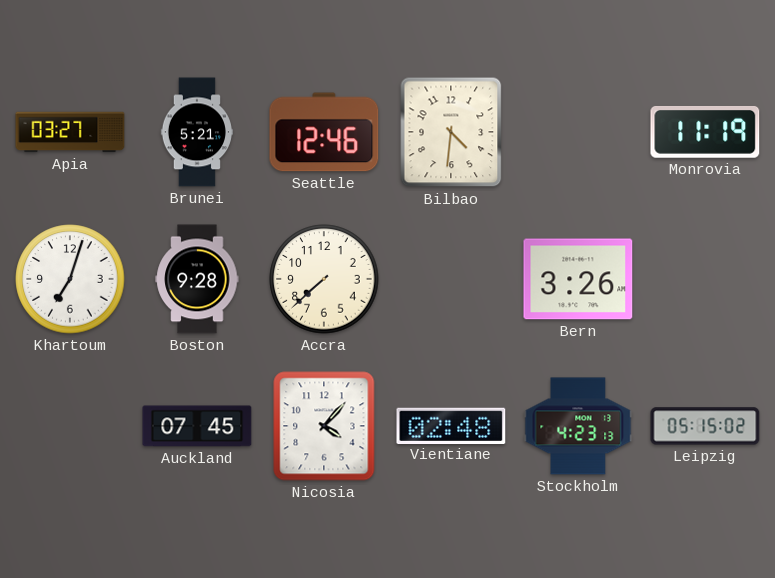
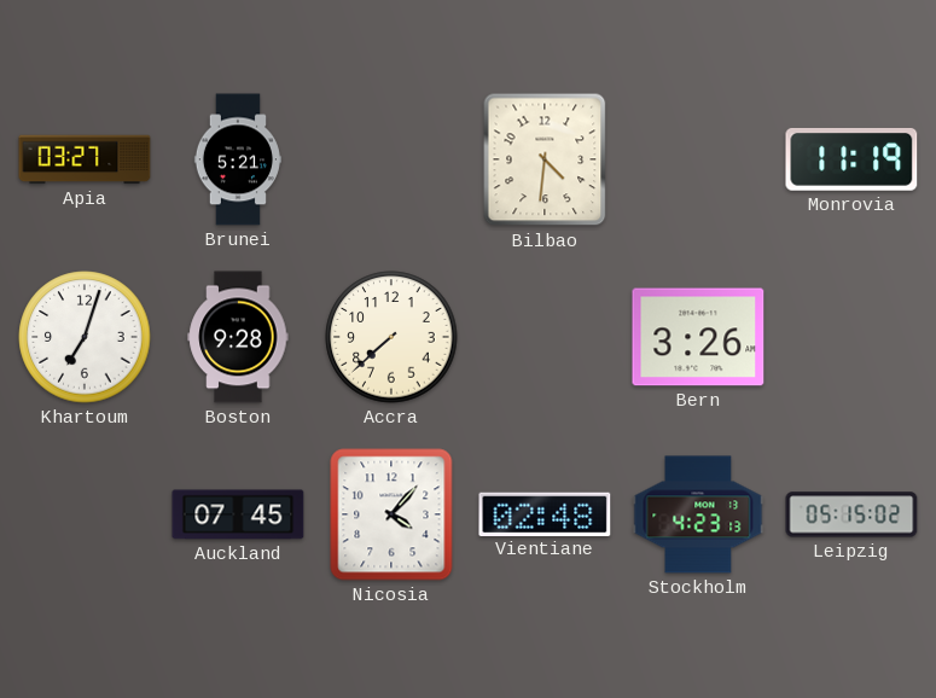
Seattle: 12:46 -> none
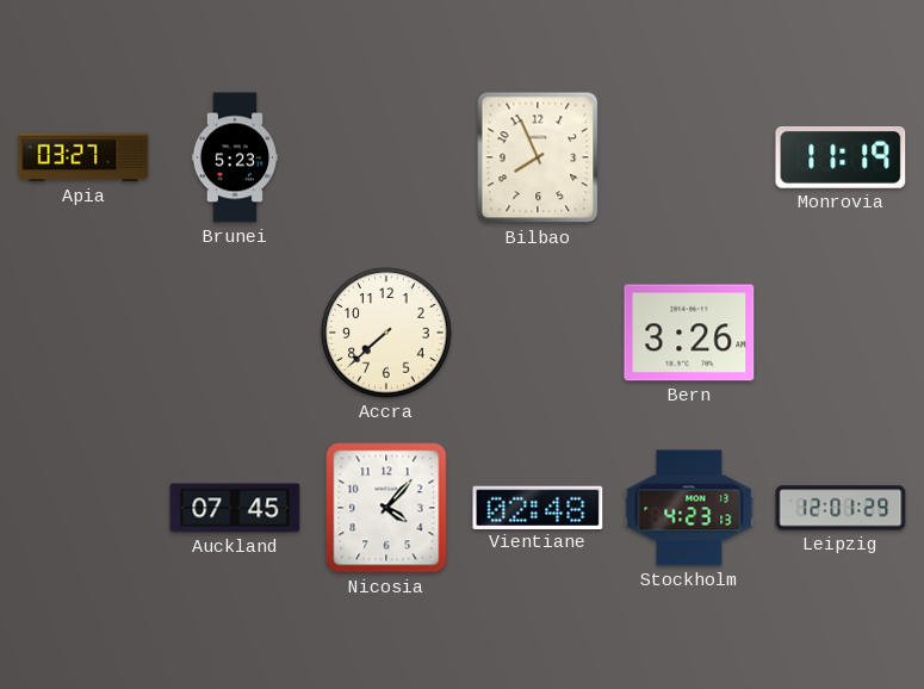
Brunei: 5:21 -> 5:23
Bilbao: 4:31 -> 7:56
Khartoum: 7:03 -> none
Boston: 9:28 -> none
Leipzig: 05:15 -> 12:01
